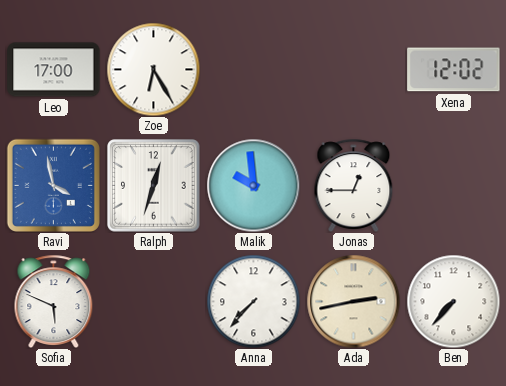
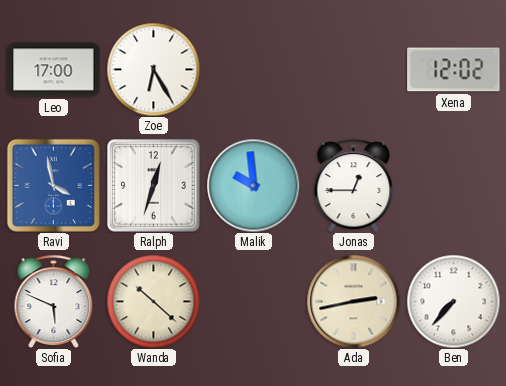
Wanda: none -> 10:22
Anna: 7:37 -> none
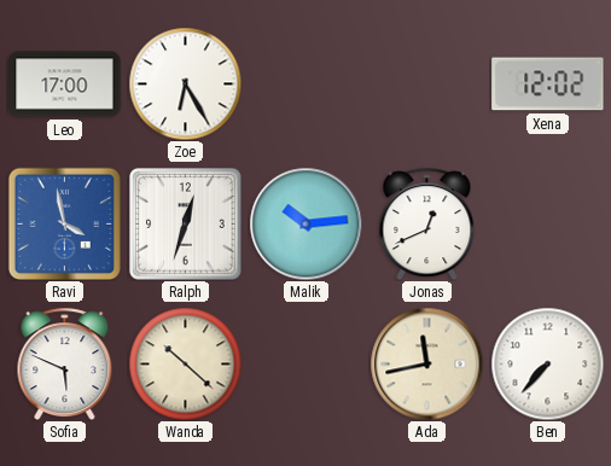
Malik: 9:59 -> 10:14
Jonas: 12:45 -> 12:41
Ada: 2:43 -> 11:43
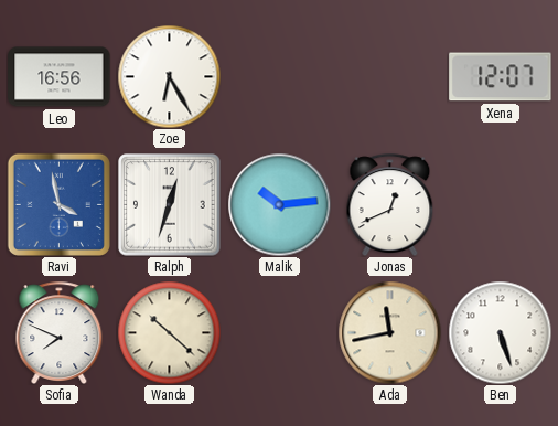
Leo: 17:00 -> 16:56
Xena: 12:02 -> 12:07
Sofia: 5:49 -> 7:49
Ben: 7:37 -> 5:27
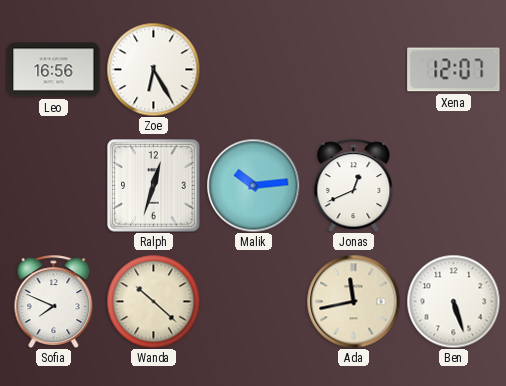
Ravi: 3:58 -> none
